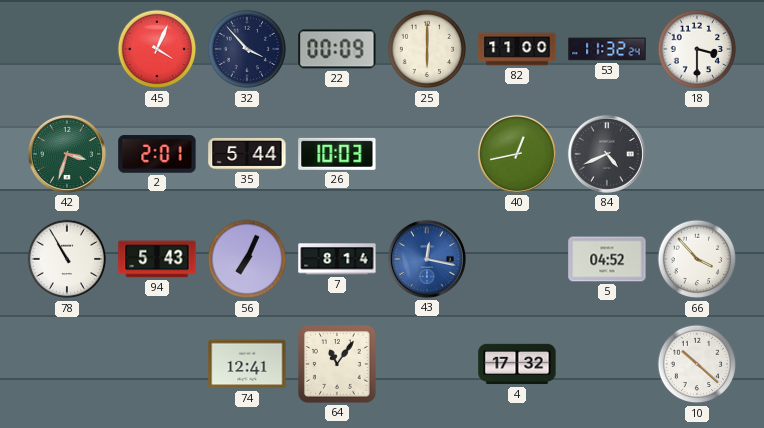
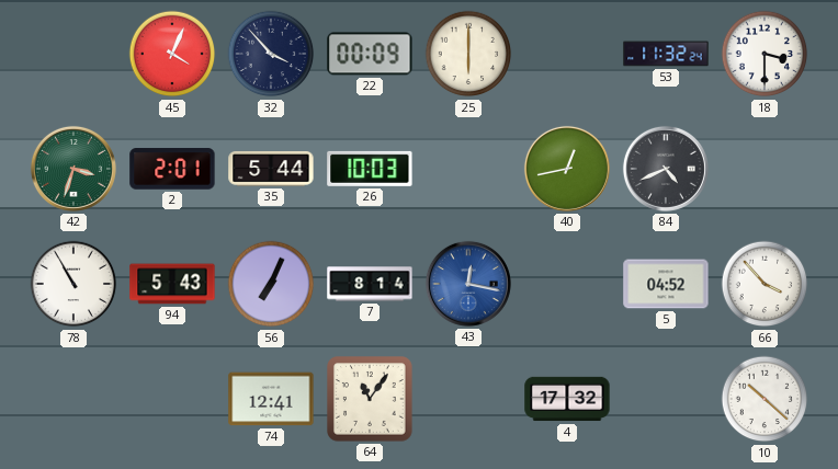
82: 11:00 -> none
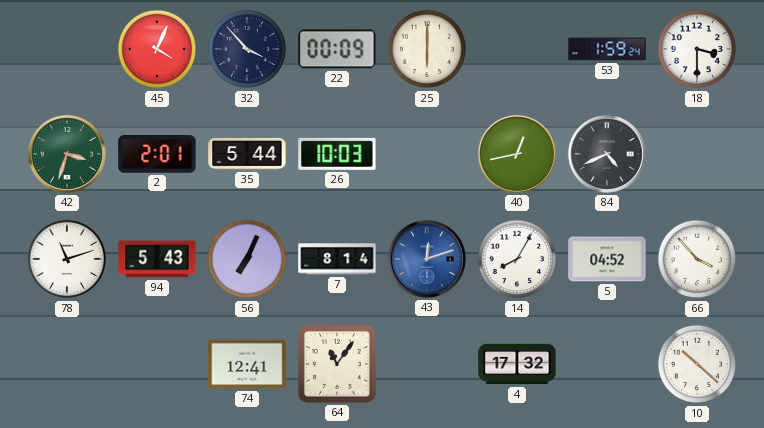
53: 11:32 -> 1:59
78: 10:55 -> 11:12
43: 12:17 -> 12:12
14: none -> 8:05
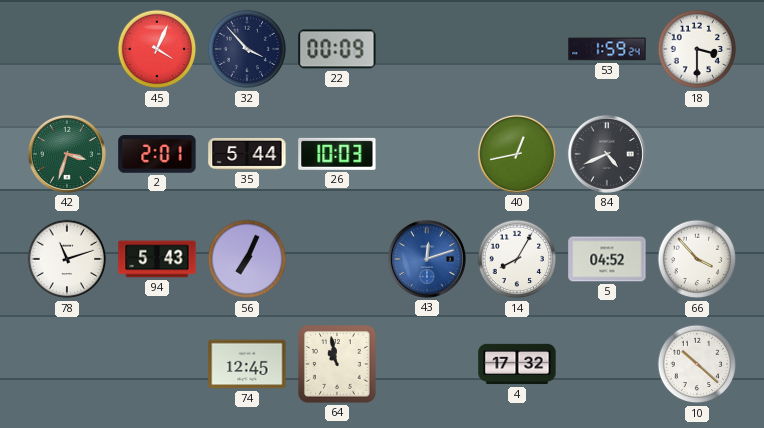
25: 6:00 -> none
7: 8:14 -> none
74: 12:41 -> 12:45
64: 11:06 -> 10:58
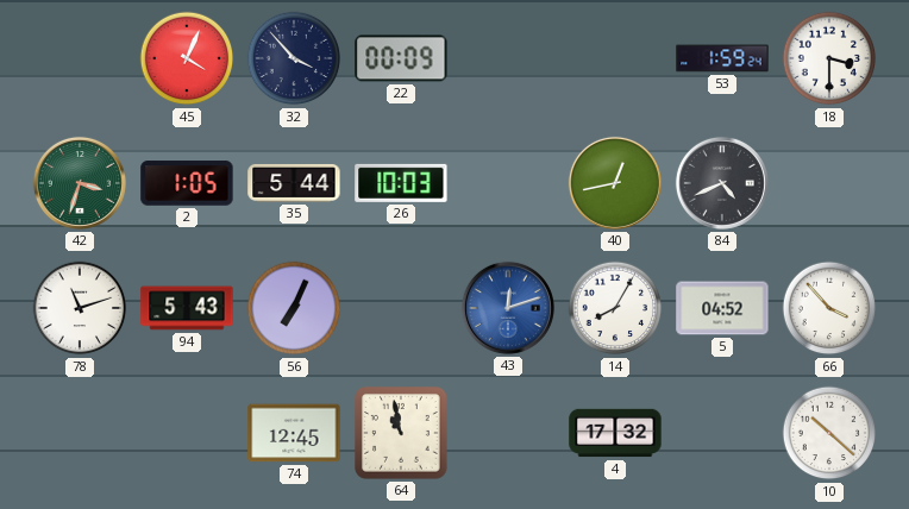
2: 2:01 -> 1:05
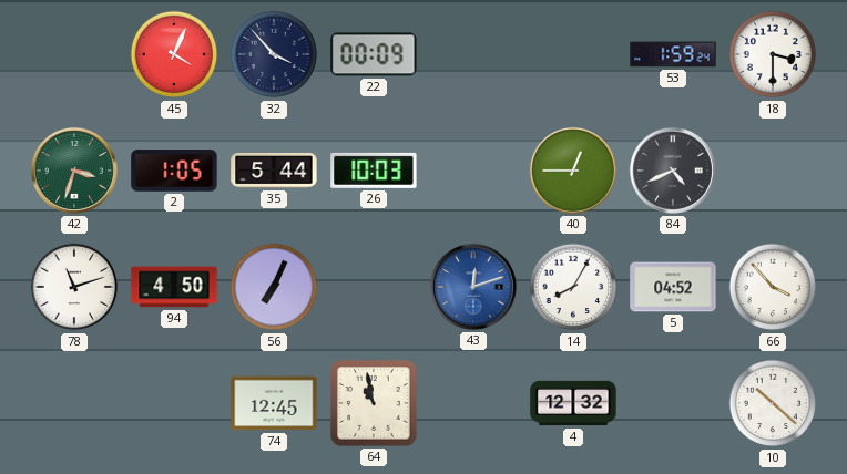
40: 12:43 -> 12:45
94: 5:43 -> 4:50
4: 17:32 -> 12:32
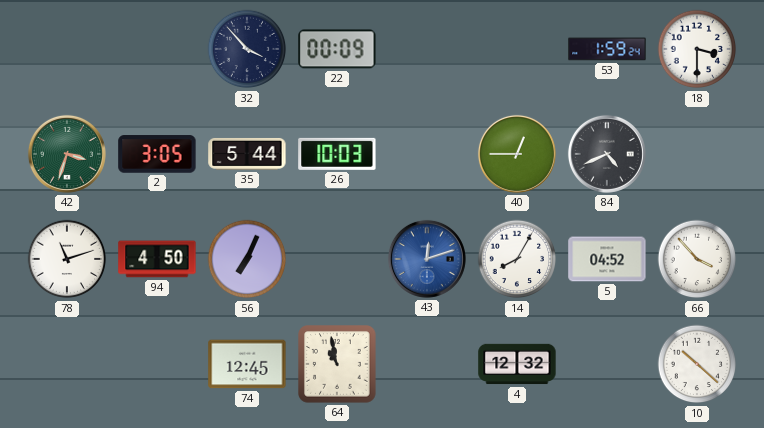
45: 4:04 -> none
2: 1:05 -> 3:05
